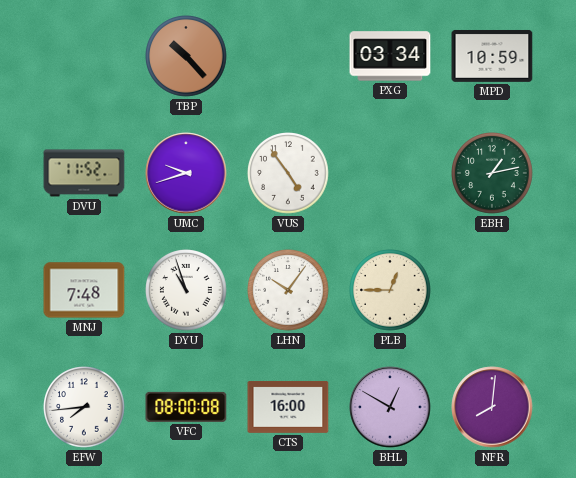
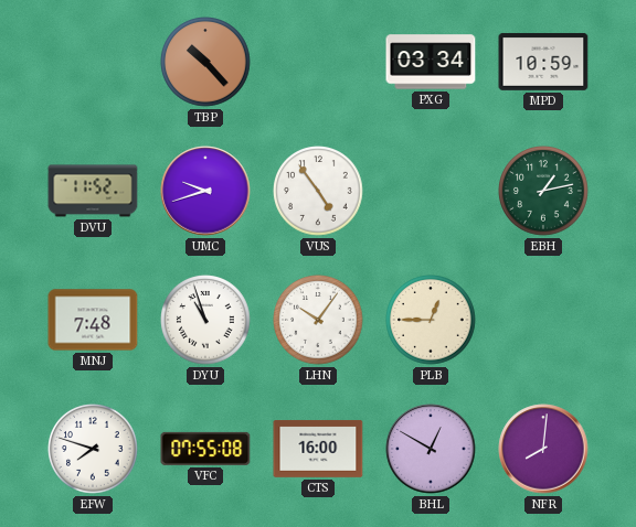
EFW: 7:44 -> 7:48
VFC: 08:00 -> 07:55
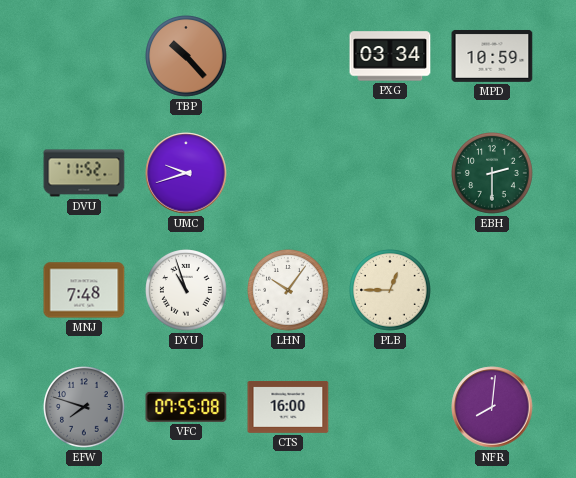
VUS: 4:54 -> none
EBH: 1:13 -> 2:30
EFW dial: white -> grey
BHL: 12:50 -> none
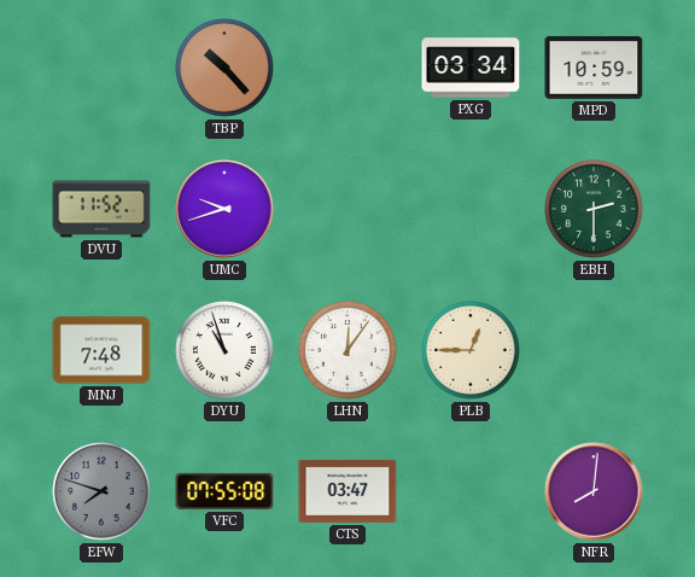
LHN: 10:06 -> 12:06
CTS: 16:00 -> 03:47
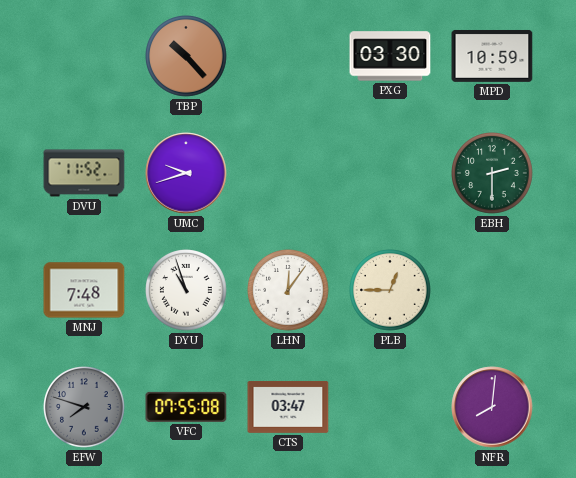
PXG: 03:34 -> 03:30
